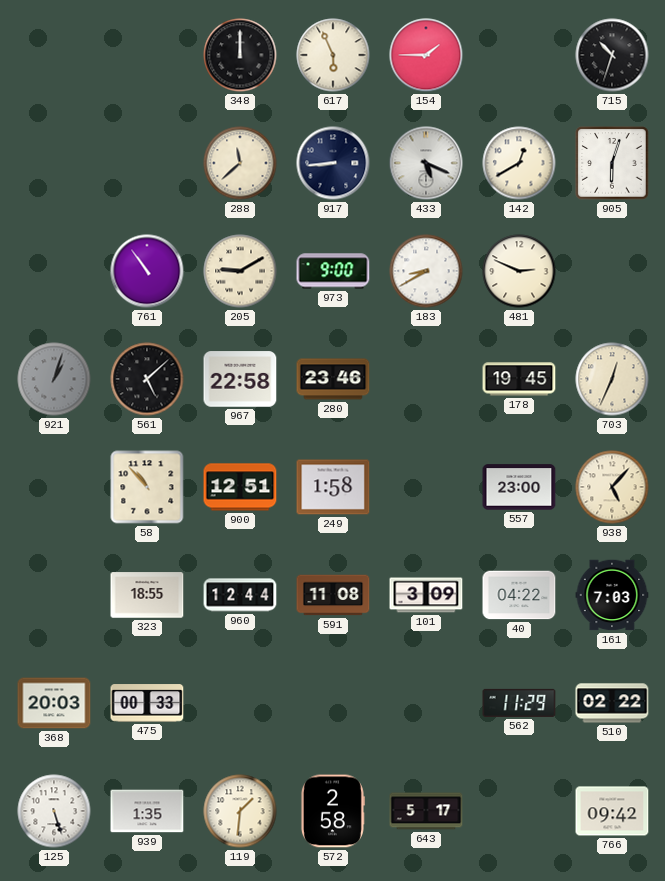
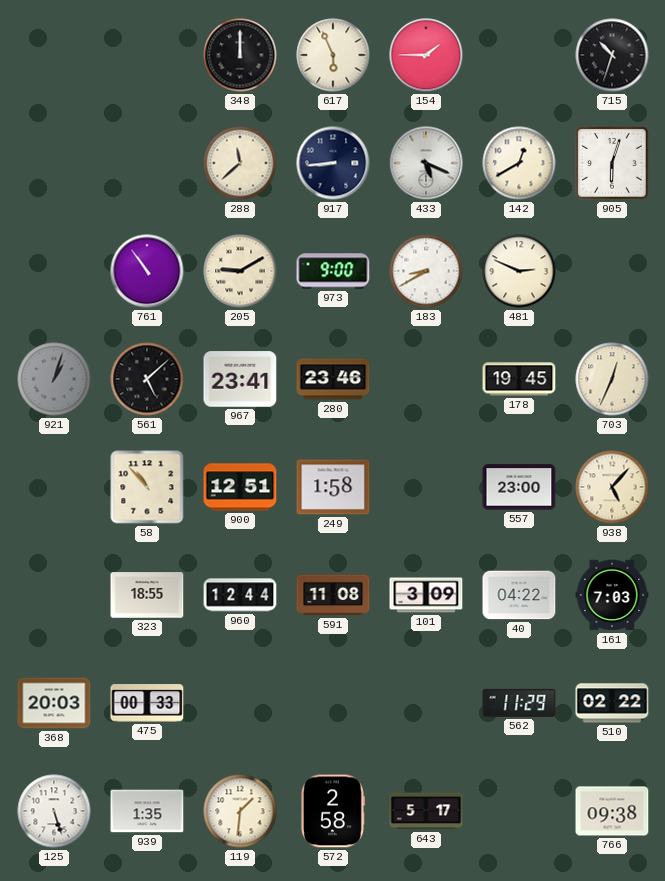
967: 22:58 -> 23:41
766: 09:42 -> 09:38
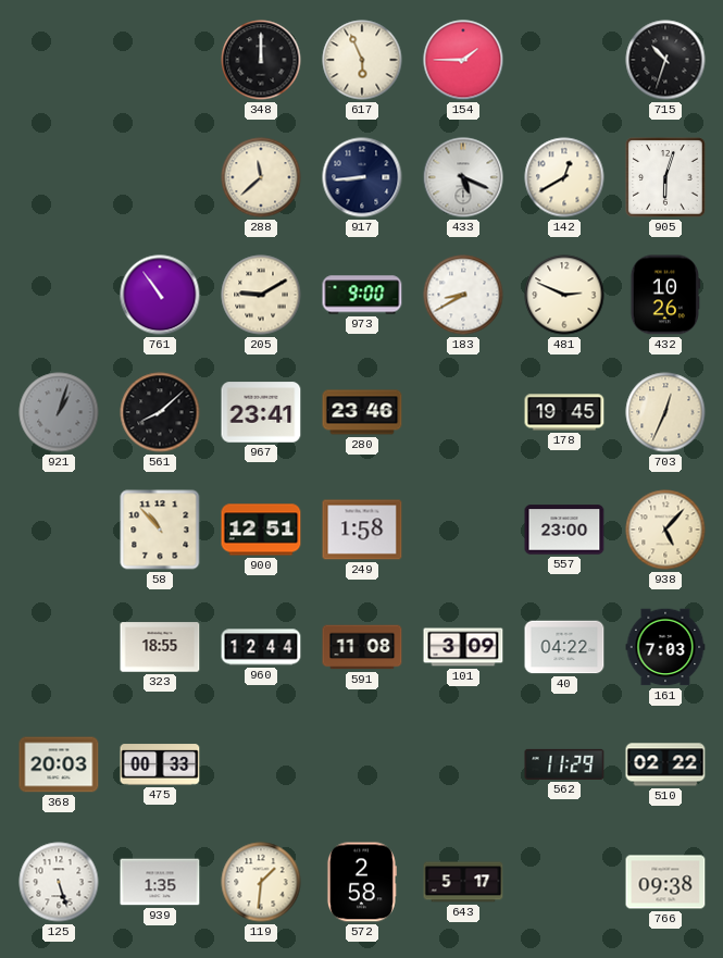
432: none -> 10:26
561: 5:08 -> 8:08
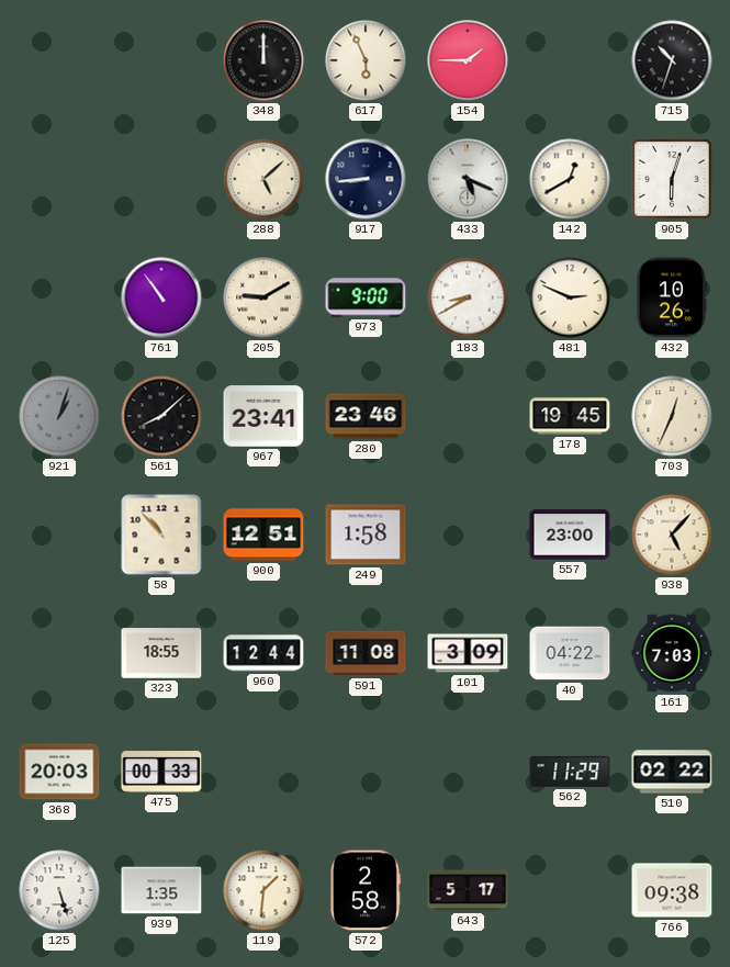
288: 11:38 -> 5:08
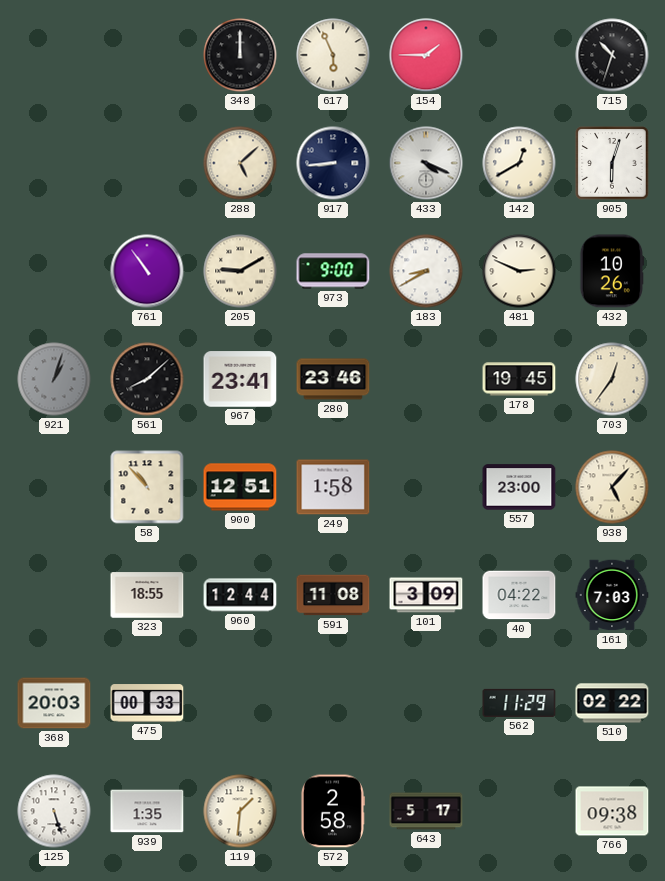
433: 5:19 -> 4:19
703: 12:34 -> 12:36
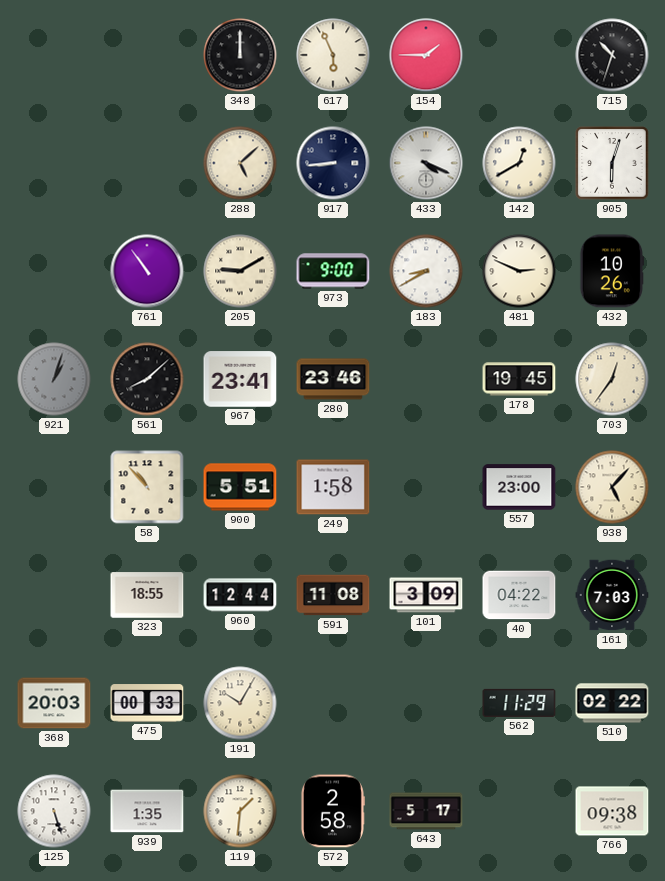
900: 12:51 -> 5:51
191: none -> 10:05
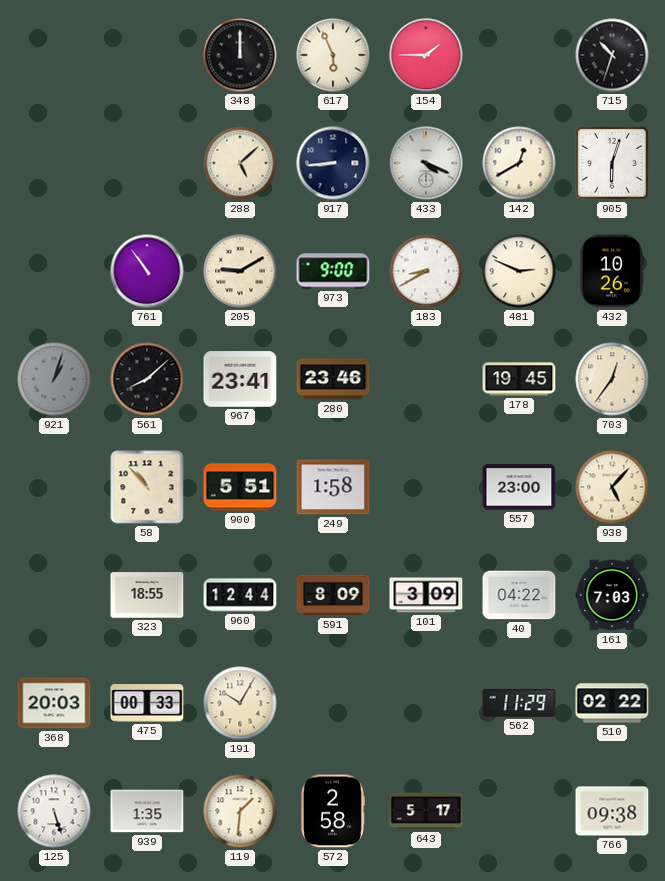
591: 11:08 -> 8:09
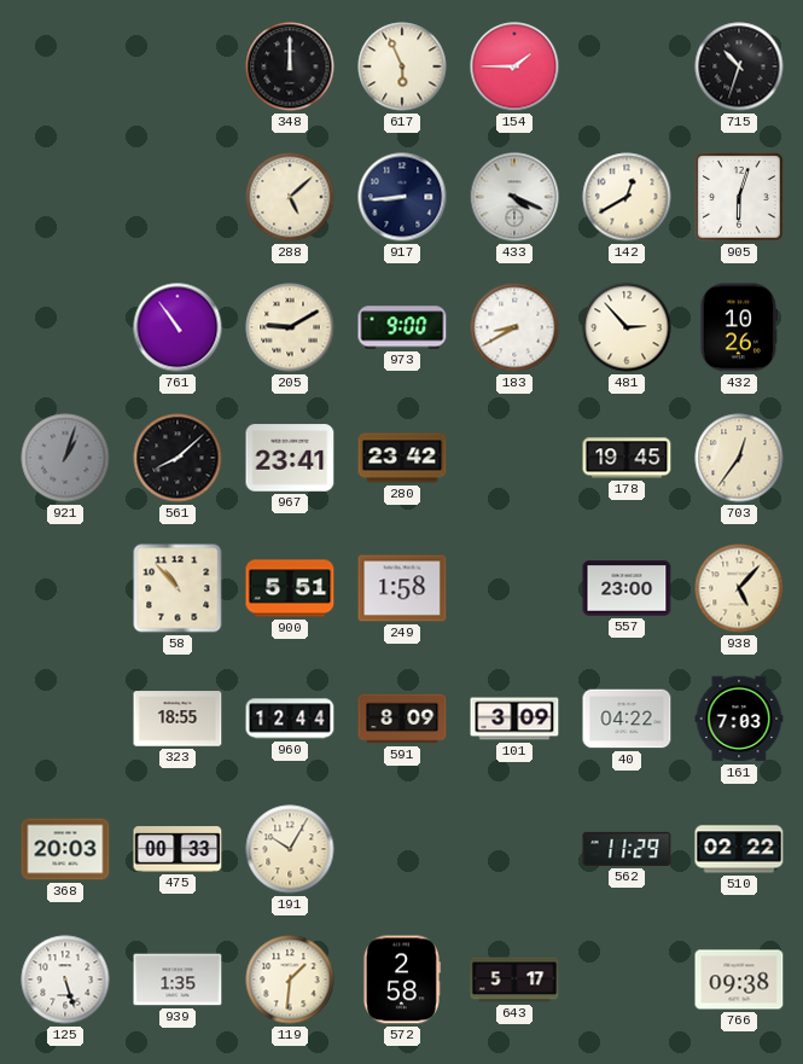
481: 2:49 -> 2:53
280: 23:46 -> 23:42
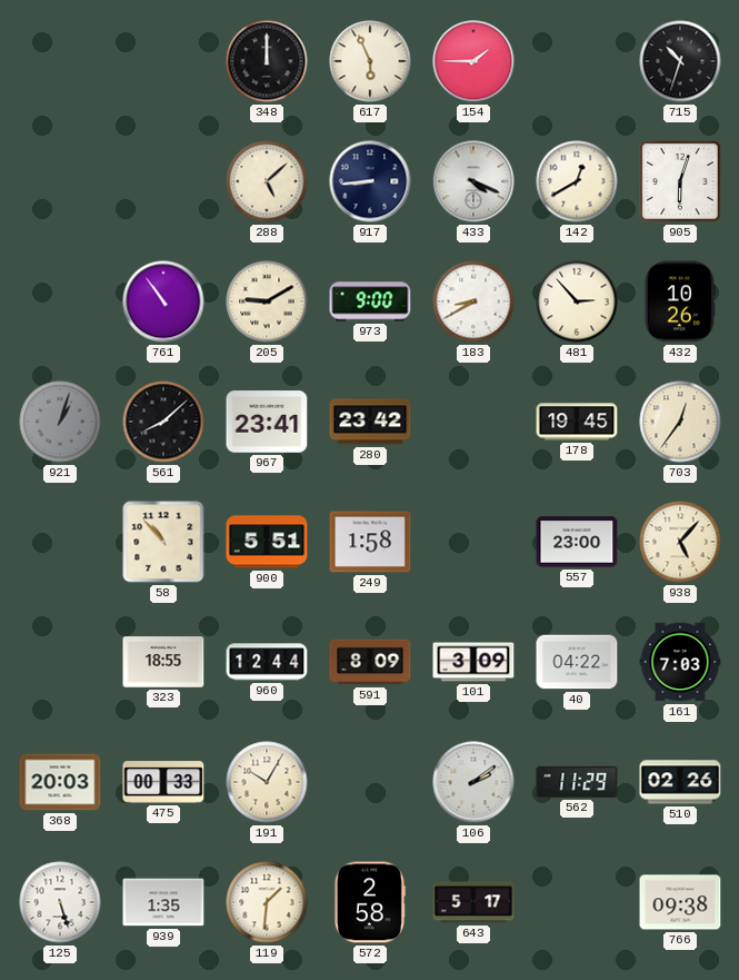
106: none -> 2:09
510: 02:22 -> 02:26
